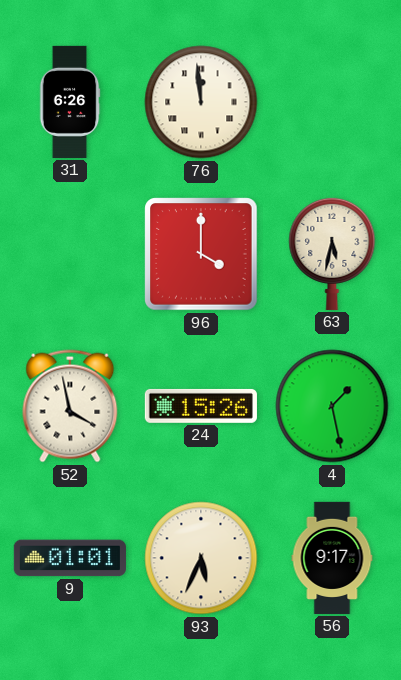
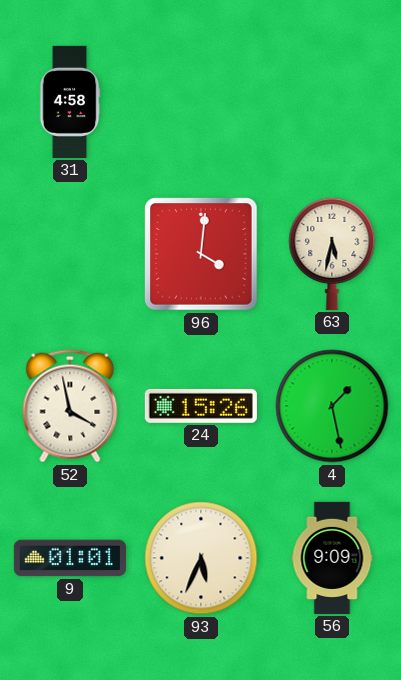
31: 6:26 -> 4:58
76: 11:59 -> none
96: 4:00 -> 4:01
56: 9:17 -> 9:09
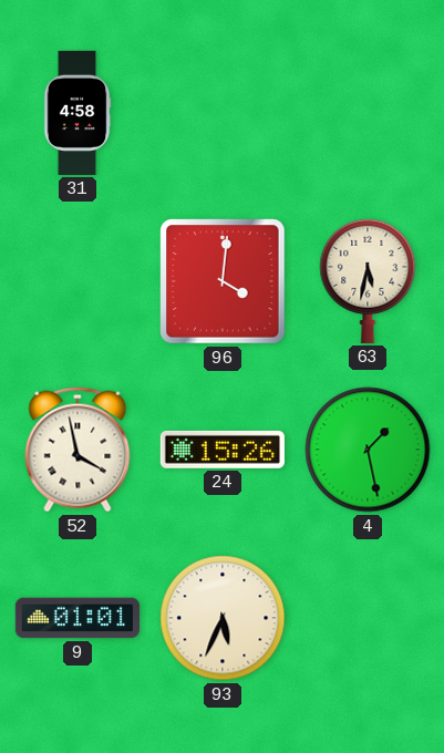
56: 9:09 -> none
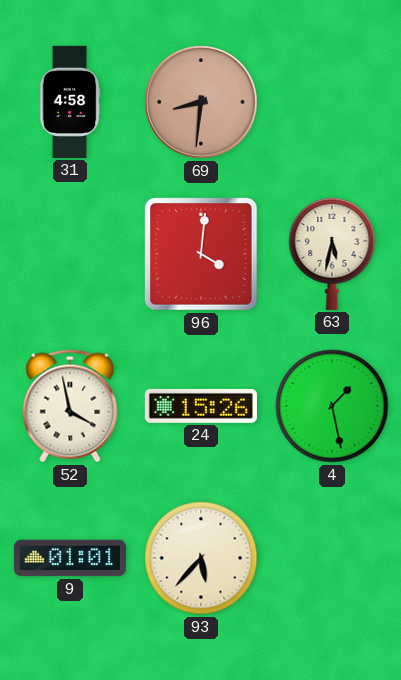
69: none -> 8:31
93: 5:34 -> 5:37
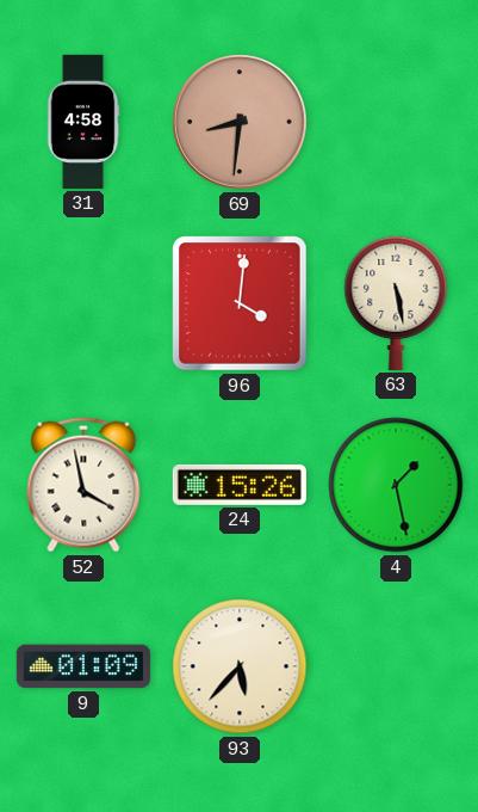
63: 5:32 -> 5:28
9: 01:01 -> 01:09
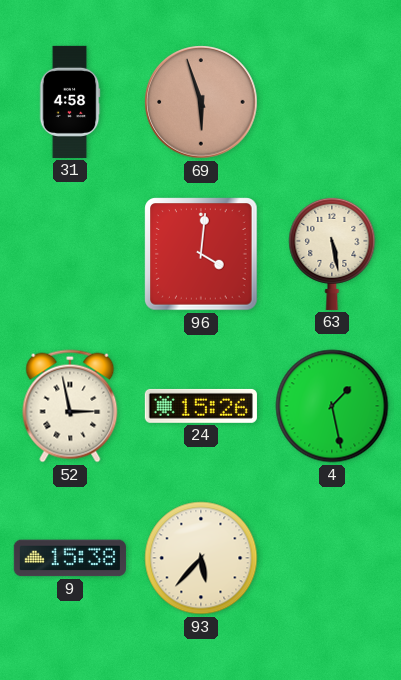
69: 8:31 -> 5:57
52: 3:58 -> 2:58
9: 01:09 -> 15:38
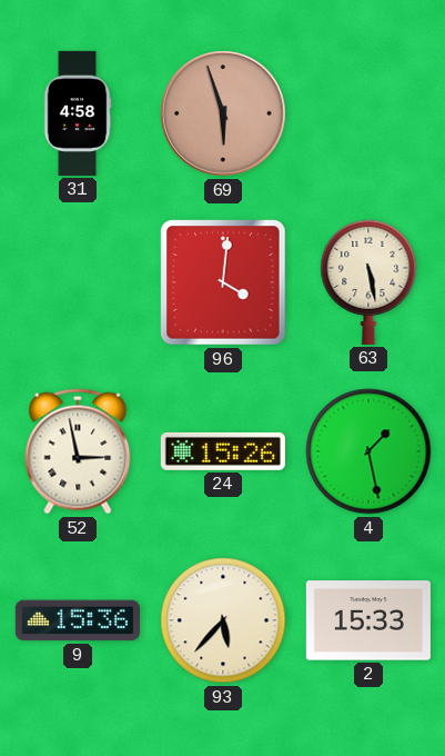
9: 15:38 -> 15:36
2: none -> 15:33
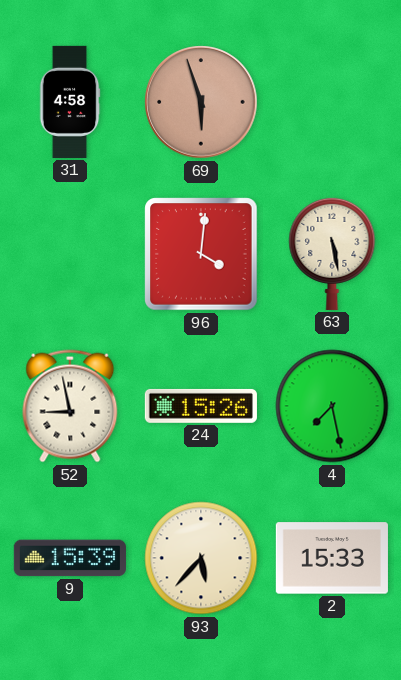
52: 2:58 -> 8:58
4: 1:28 -> 7:28
9: 15:36 -> 15:39
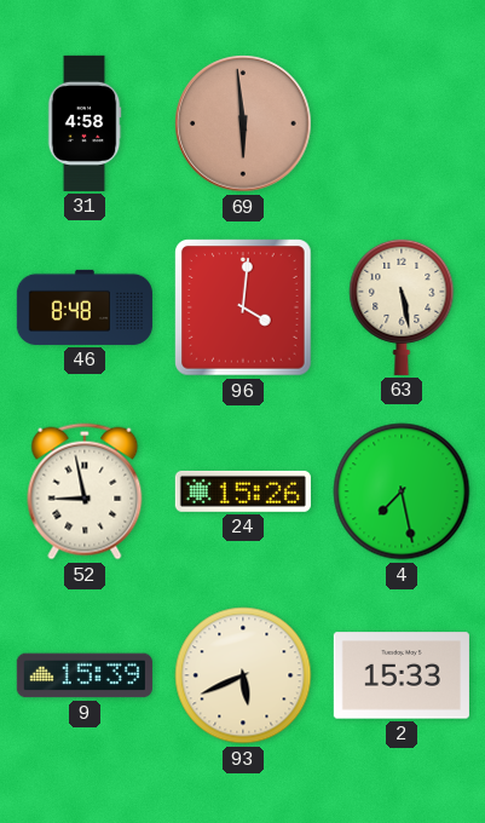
69: 5:57 -> 5:59
46: none -> 8:48
93: 5:37 -> 5:41
